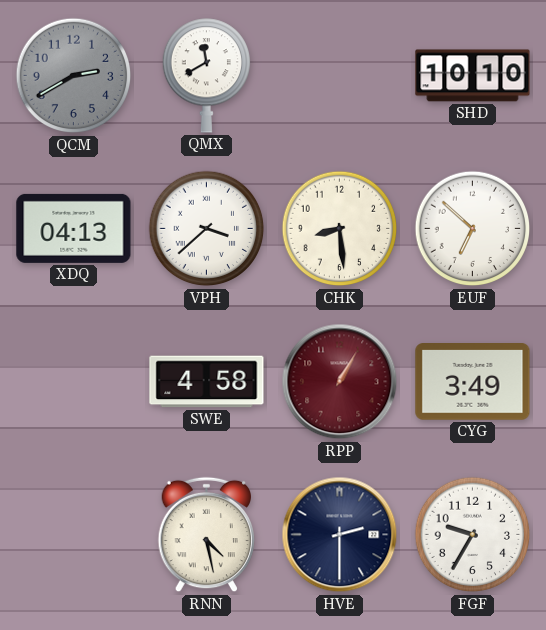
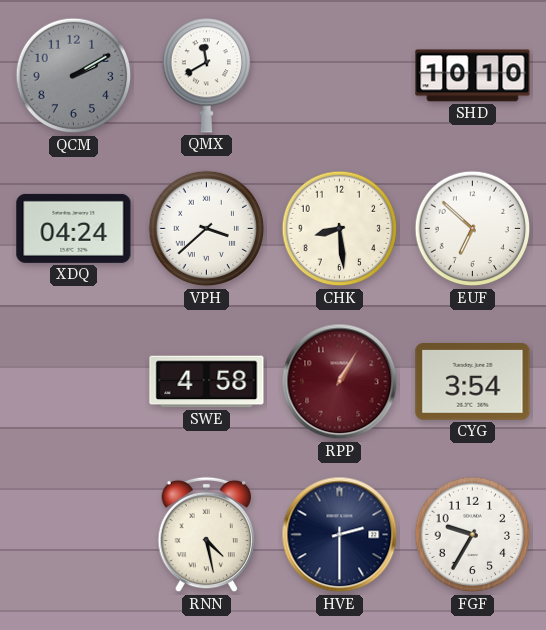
QCM: 2:40 -> 2:10
XDQ: 04:13 -> 04:24
CYG: 3:49 -> 3:54
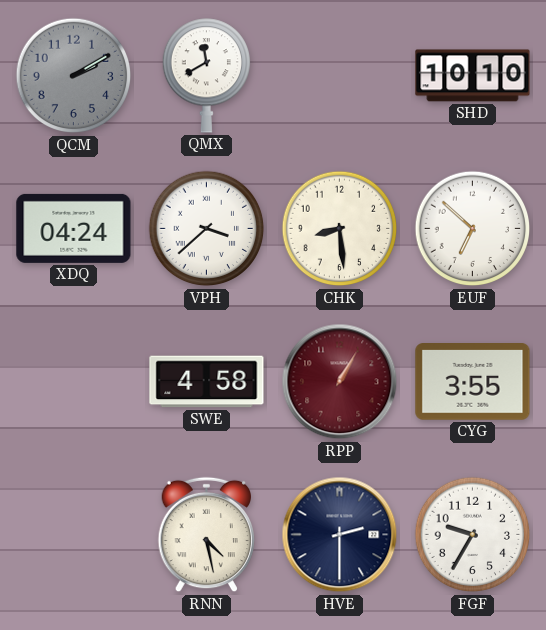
CYG: 3:54 -> 3:55
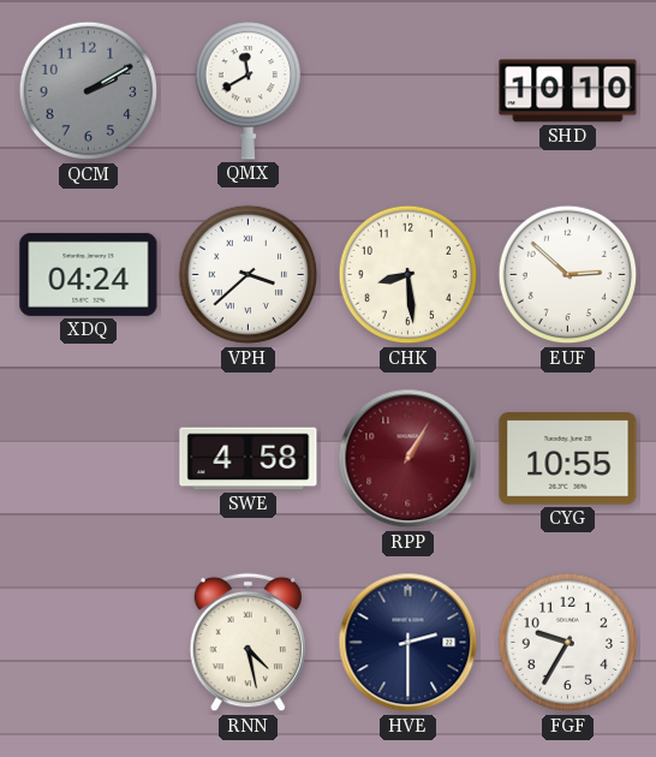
EUF: 6:52 -> 2:52
CYG: 3:55 -> 10:55
